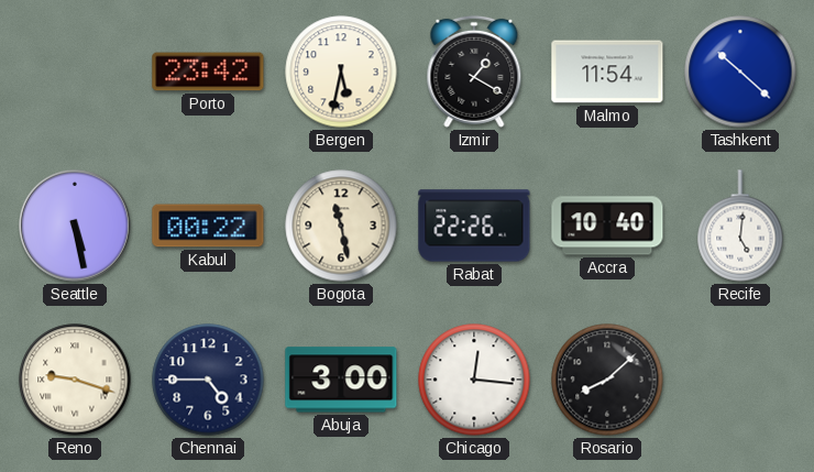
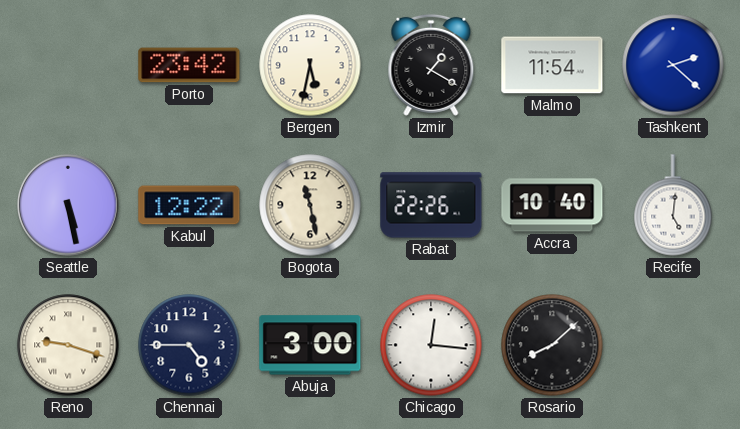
Tashkent: 10:22 -> 2:22
Kabul: 00:22 -> 12:22
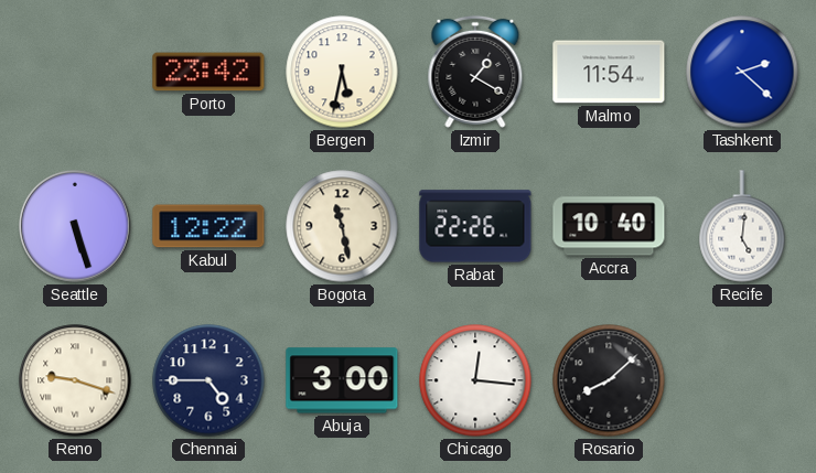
Seattle: 5:28 -> 5:27
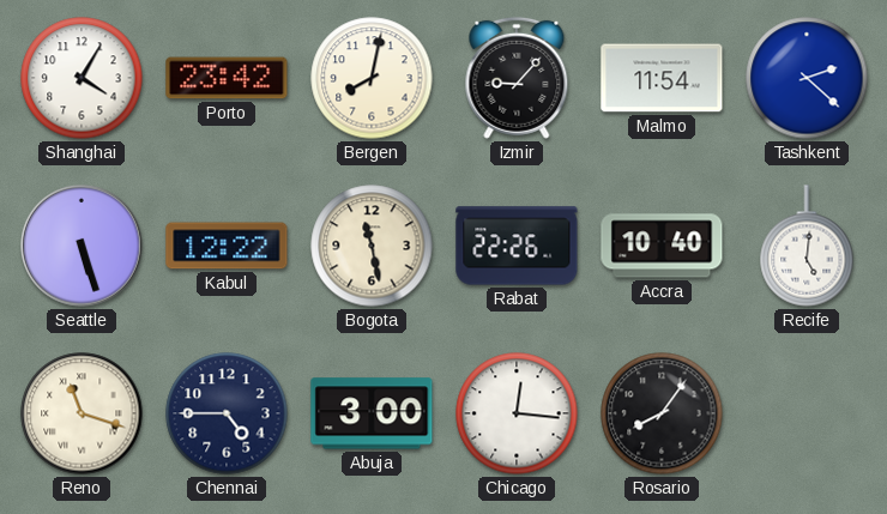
Shanghai: none -> 4:05
Bergen: 5:32 -> 8:02
Izmir: 1:20 -> 9:07
Reno: 9:18 -> 11:18
Rosario: 8:08 -> 8:06
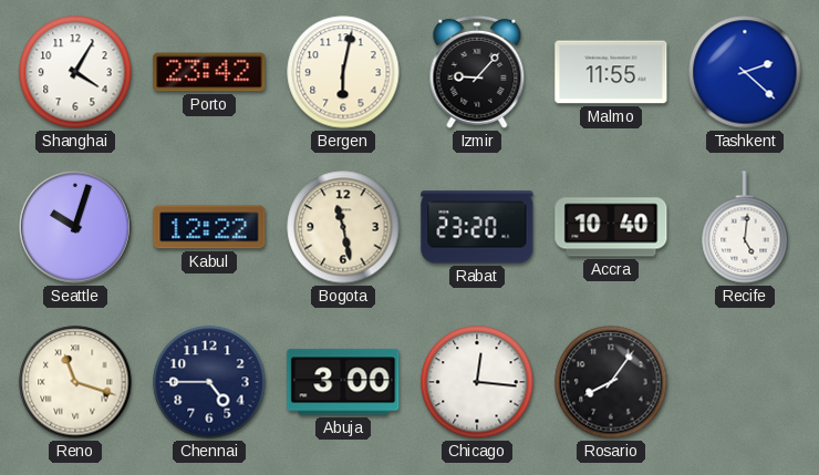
Bergen: 8:02 -> 6:02
Malmo: 11:54 -> 11:55
Seattle: 5:27 -> 10:03
Rabat: 22:26 -> 23:20
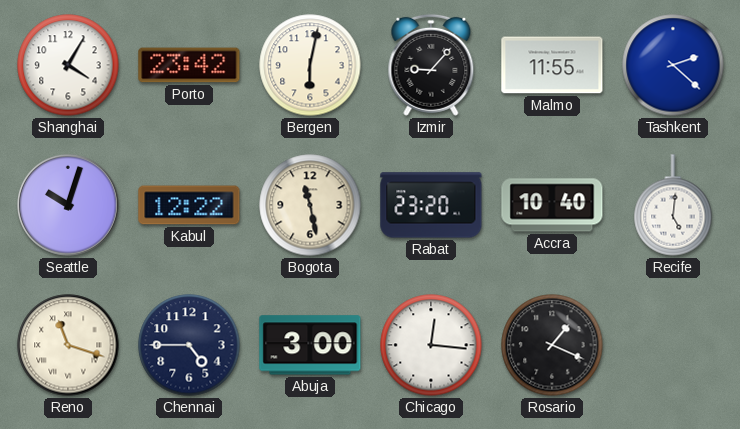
Rosario: 8:06 -> 1:19
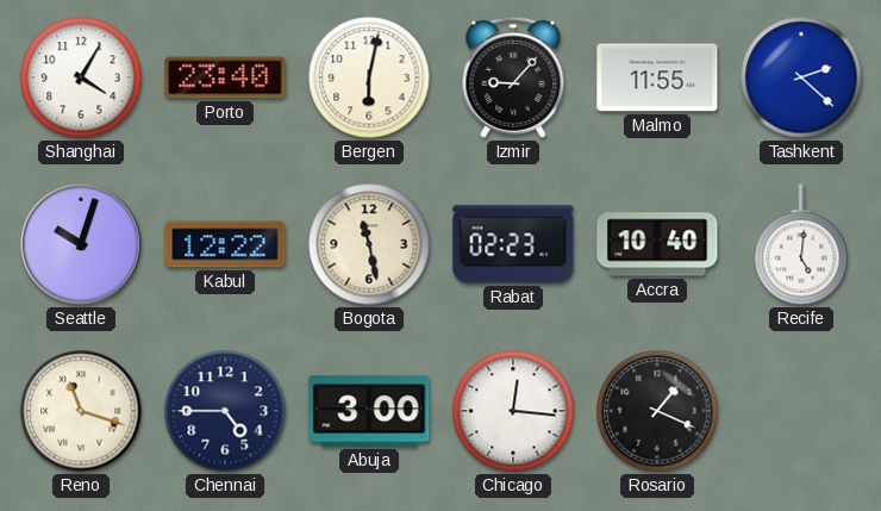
Porto: 23:42 -> 23:40
Rabat: 23:20 -> 02:23
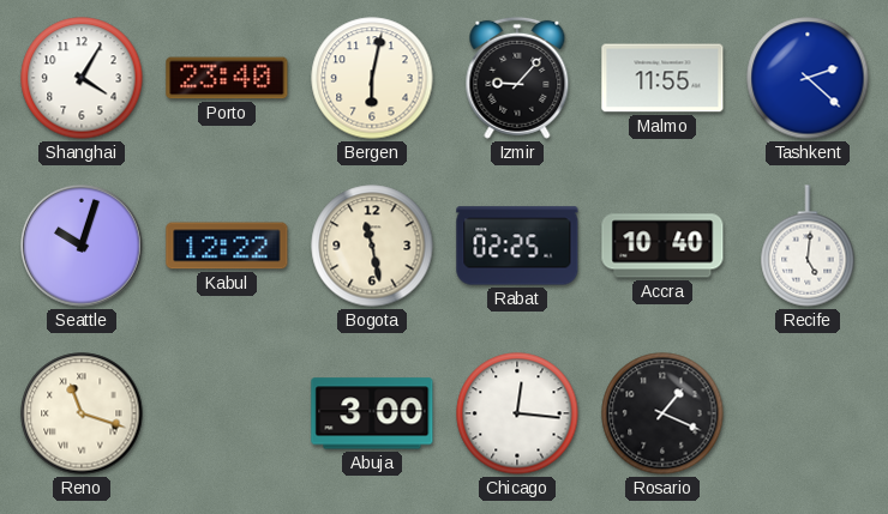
Rabat: 02:23 -> 02:25
Chennai: 4:45 -> none
